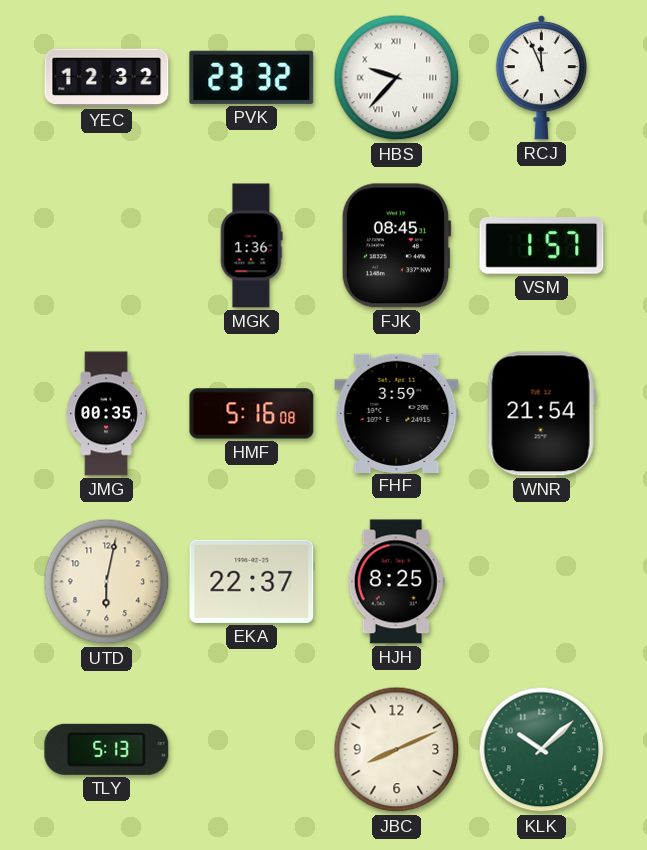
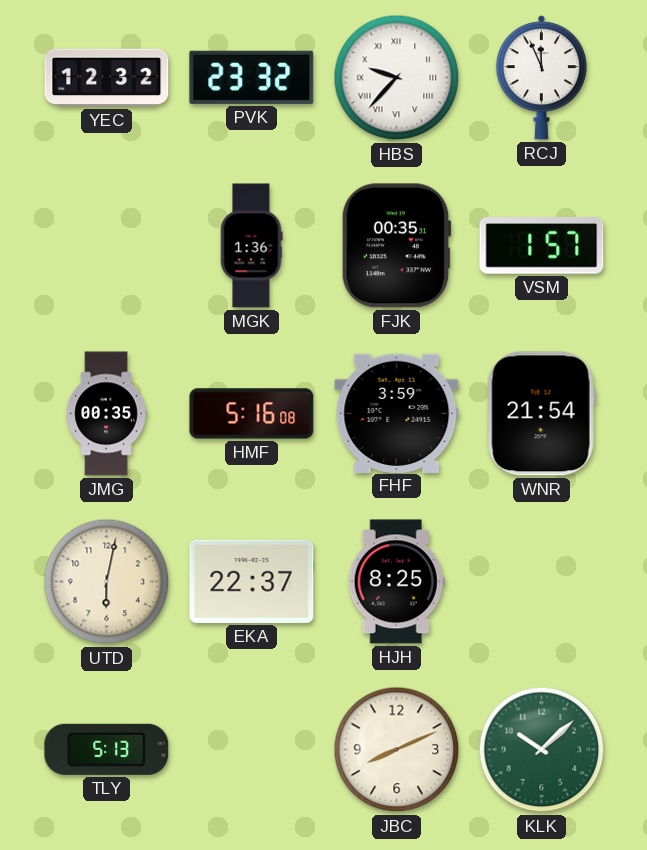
FJK: 08:45 -> 00:35
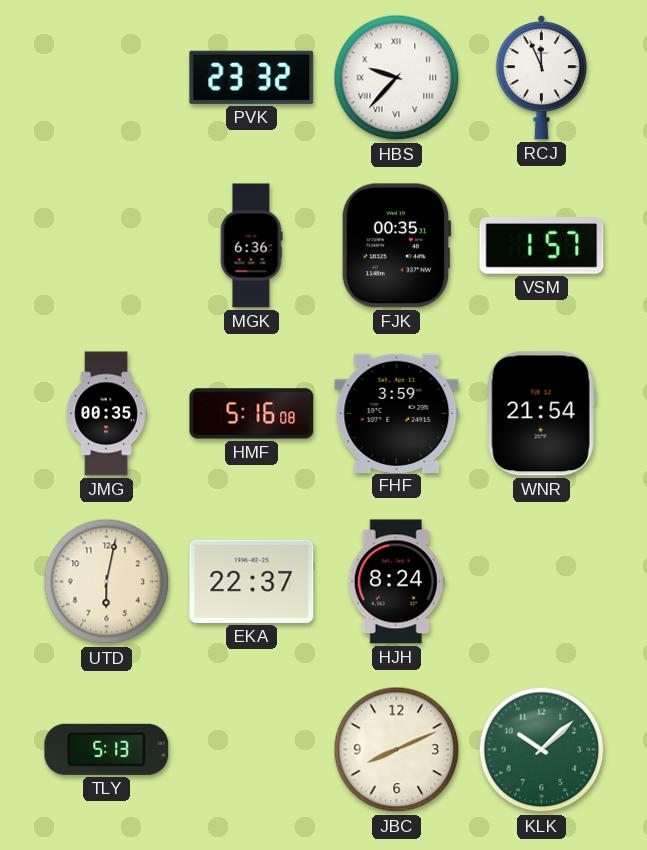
YEC: 12:32 -> none
MGK: 1:36 -> 6:36
HJH: 8:25 -> 8:24
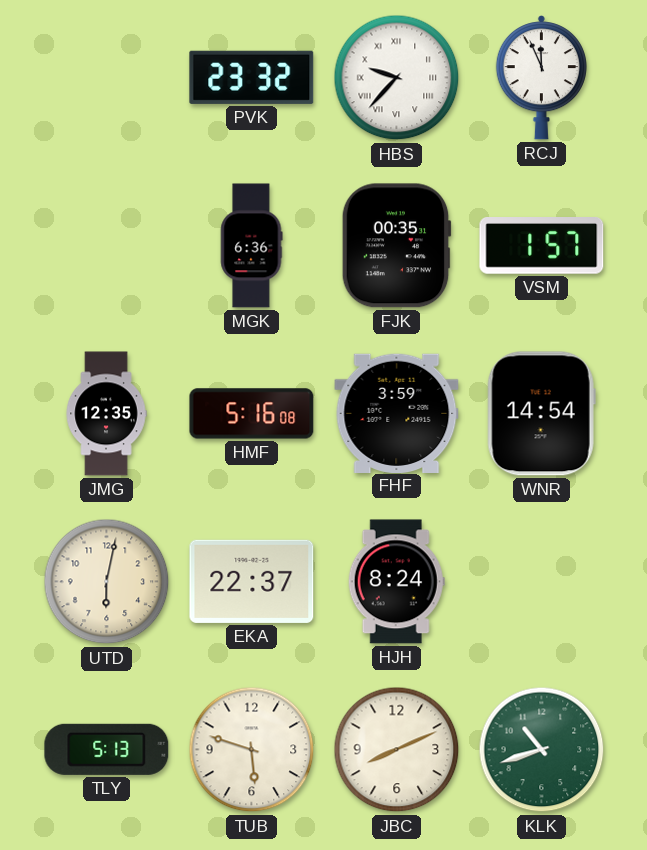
JMG: 00:35 -> 12:35
WNR: 21:54 -> 14:54
TUB: none -> 5:48
KLK: 10:08 -> 10:42
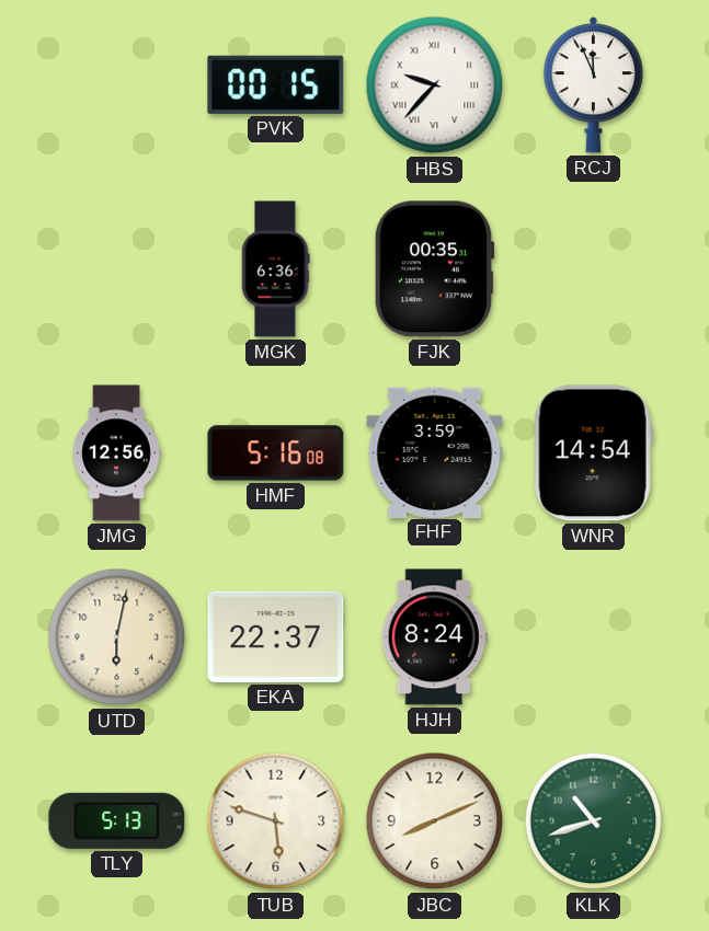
PVK: 23:32 -> 00:15
VSM: 1:57 -> none
JMG: 12:35 -> 12:56
